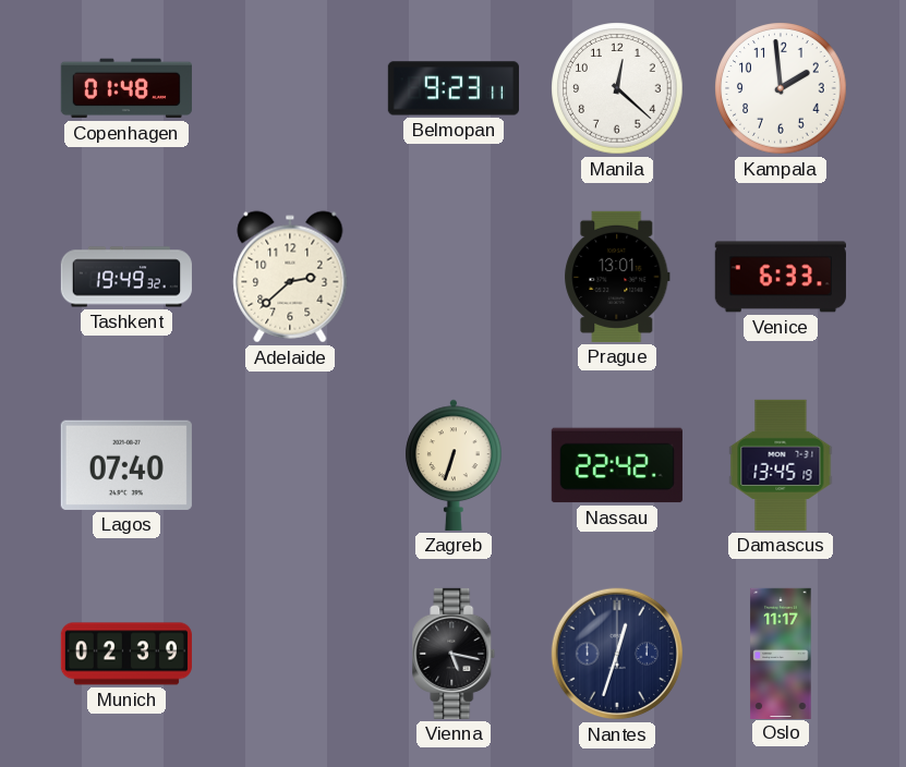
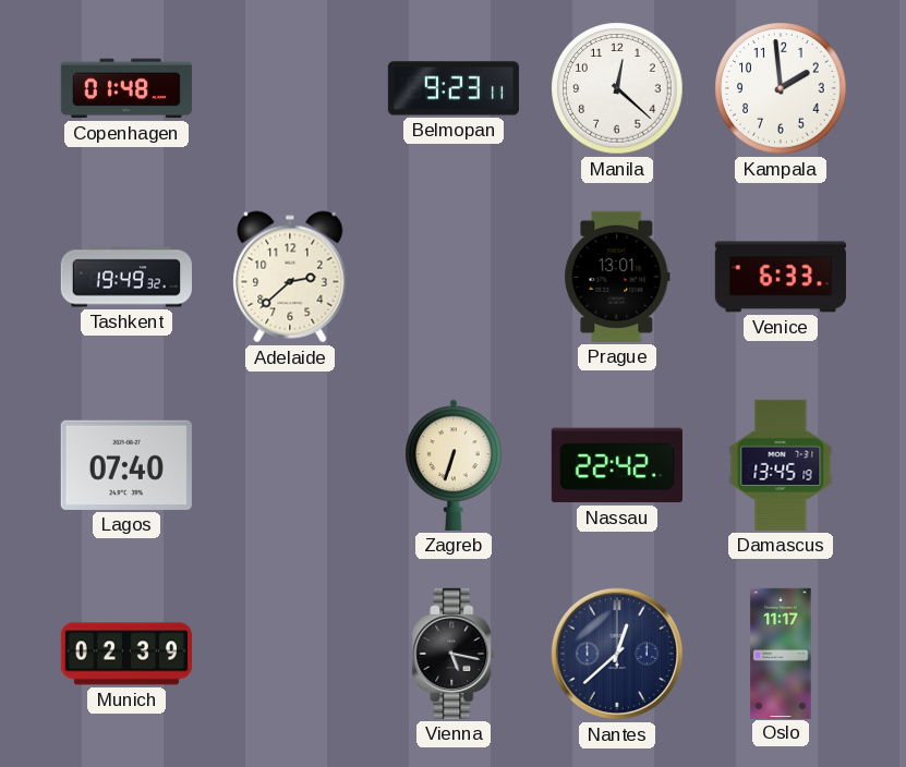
Nantes: 12:33 -> 12:38
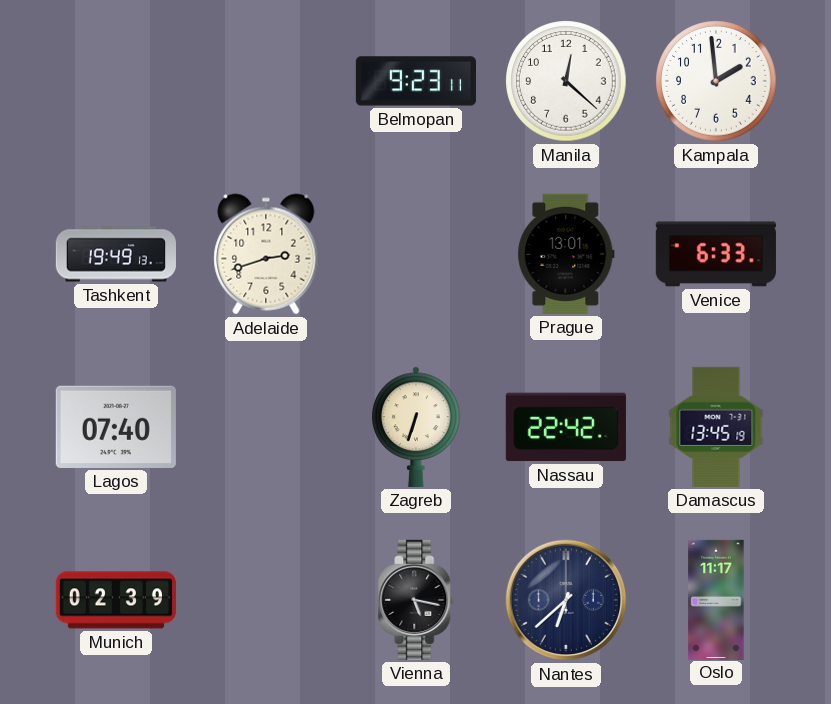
Copenhagen: 01:48 -> none
Tashkent: 19:49:32 -> 19:49:13
Adelaide: 2:38 -> 2:42
Nantes: 12:38 -> 6:38
